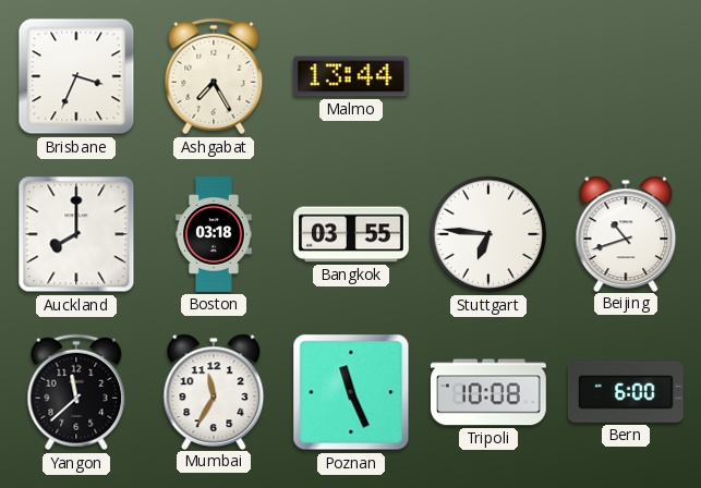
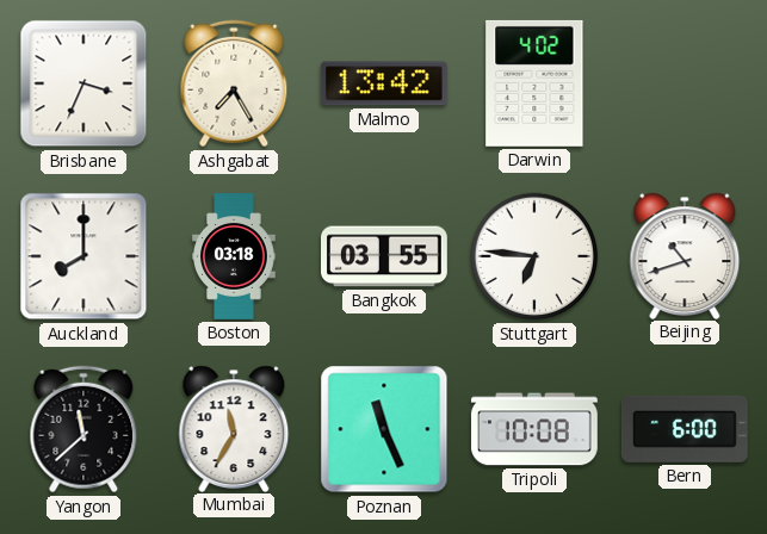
Malmo: 13:44 -> 13:42
Darwin: none -> 4:02
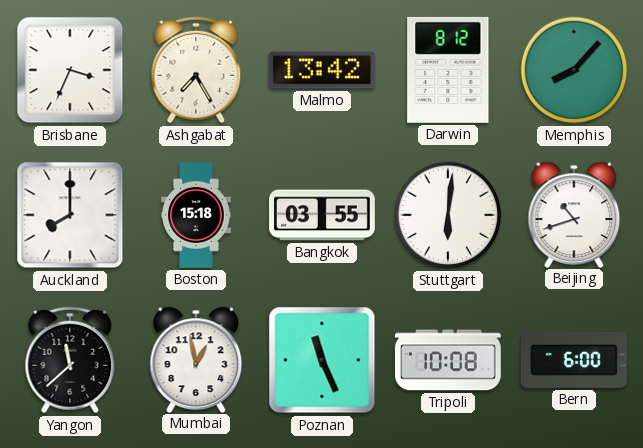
Darwin: 4:02 -> 8:12
Memphis: none -> 8:07
Boston: 03:18 -> 15:18
Stuttgart: 6:46 -> 6:01
Mumbai: 11:35 -> 12:58
